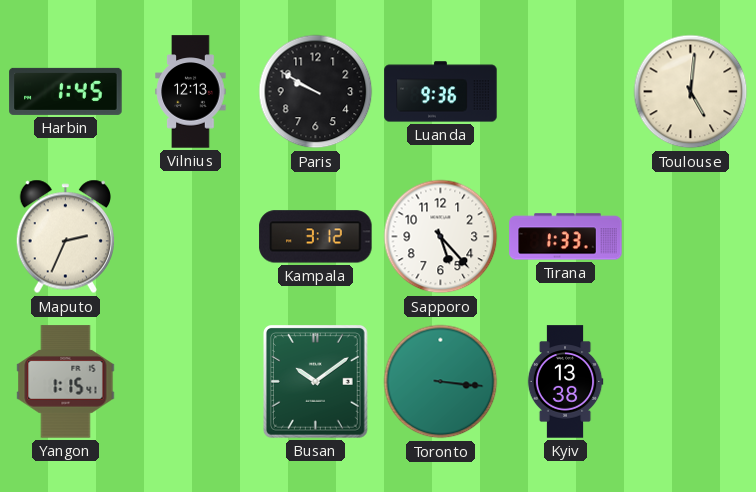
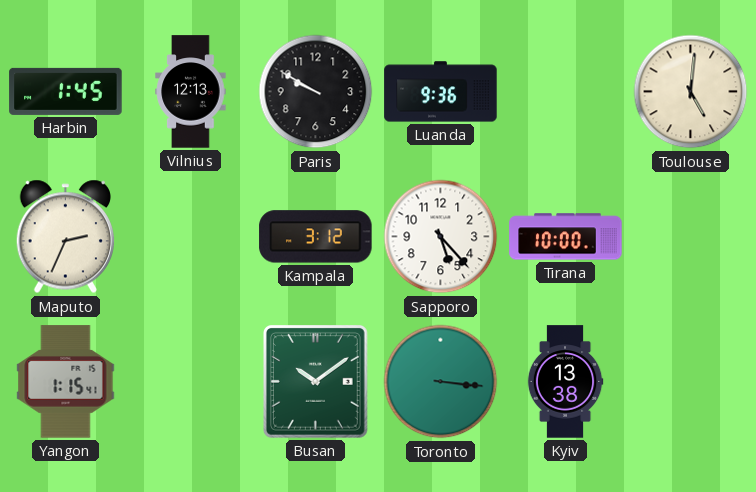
Tirana: 1:33 -> 10:00
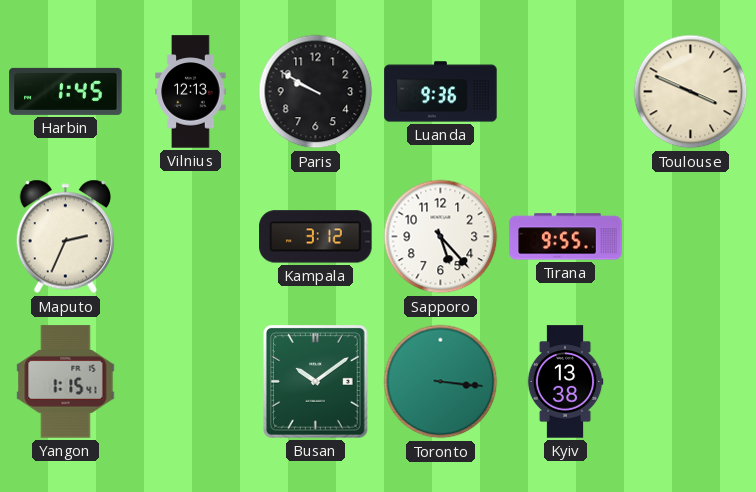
Toulouse: 5:01 -> 3:49
Tirana: 10:00 -> 9:55
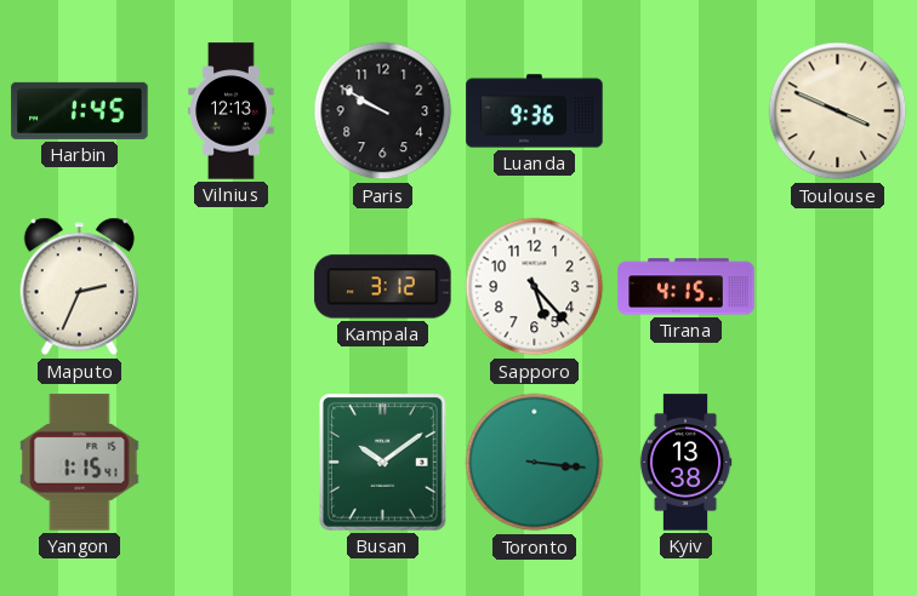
Tirana: 9:55 -> 4:15
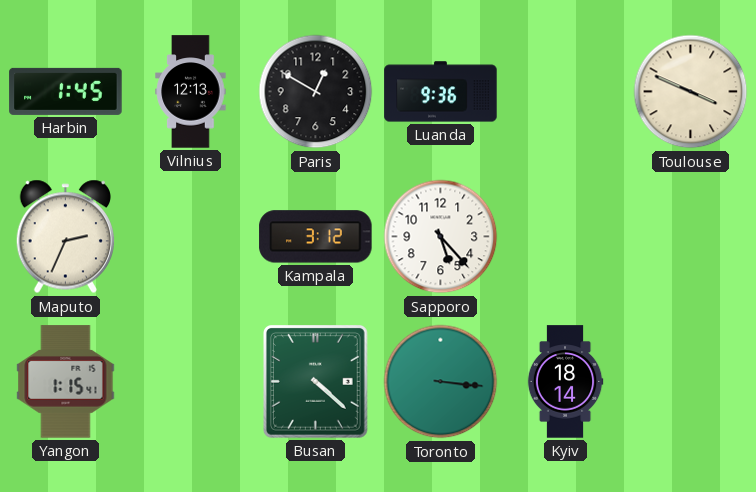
Paris: 9:50 -> 12:50
Tirana: 4:15 -> none
Busan: 10:09 -> 4:22
Kyiv: 13:38 -> 18:14
